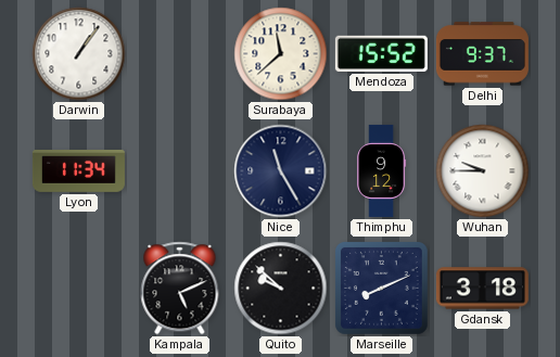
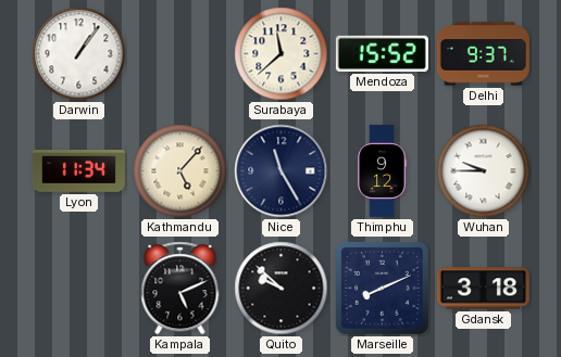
Kathmandu: none -> 5:07
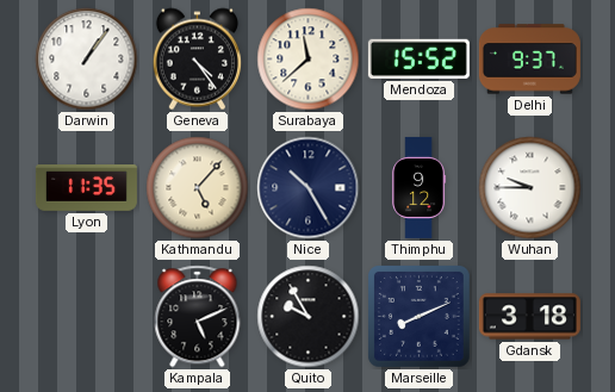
Geneva: none -> 4:24
Lyon: 11:34 -> 11:35
Nice: 11:25 -> 10:25
Quito: 9:52 -> 9:55
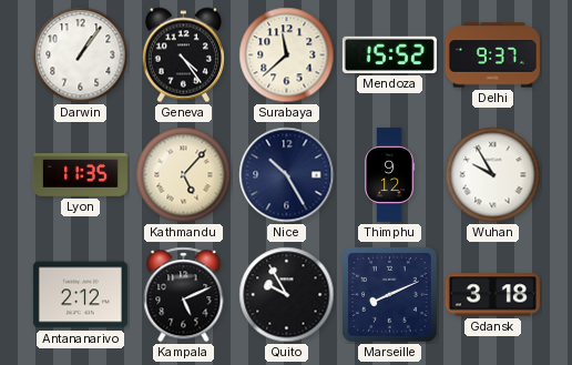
Wuhan: 9:45 -> 9:55
Antananarivo: none -> 2:12
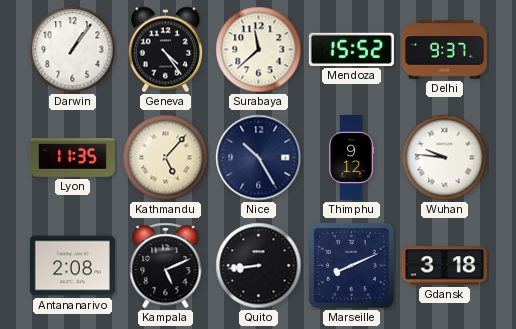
Wuhan: 9:55 -> 9:46
Antananarivo: 2:12 -> 2:08
Quito: 9:55 -> 8:44
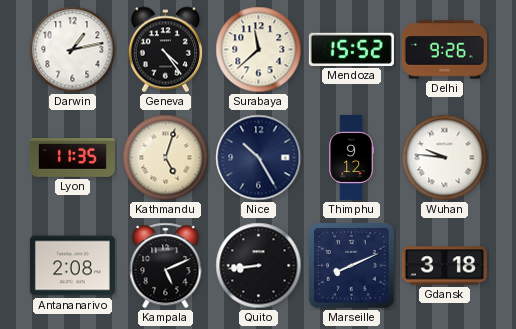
Darwin: 1:06 -> 1:13
Delhi: 9:37 -> 9:26
Kathmandu: 5:07 -> 5:03
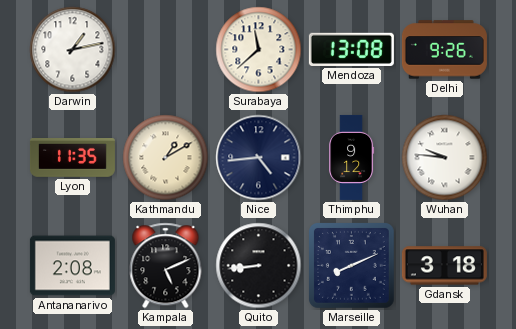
Geneva: 4:24 -> none
Mendoza: 15:52 -> 13:08
Kathmandu: 5:03 -> 1:10
Nice: 10:25 -> 4:44
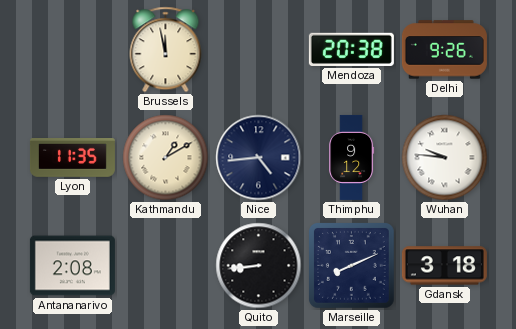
Darwin: 1:13 -> none
Brussels: none -> 11:58
Surabaya: 11:38 -> none
Mendoza: 13:08 -> 20:38
Kampala: 5:11 -> none
